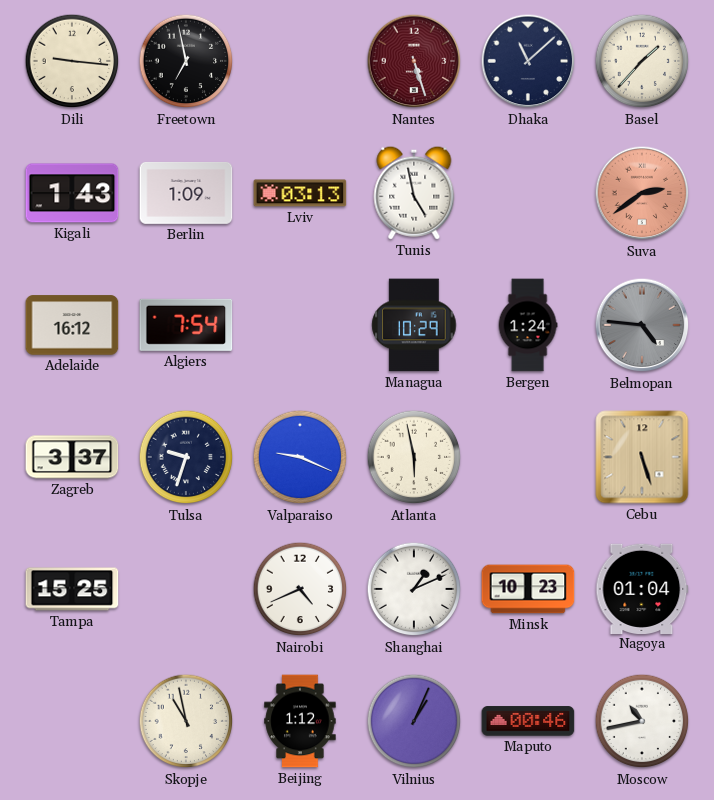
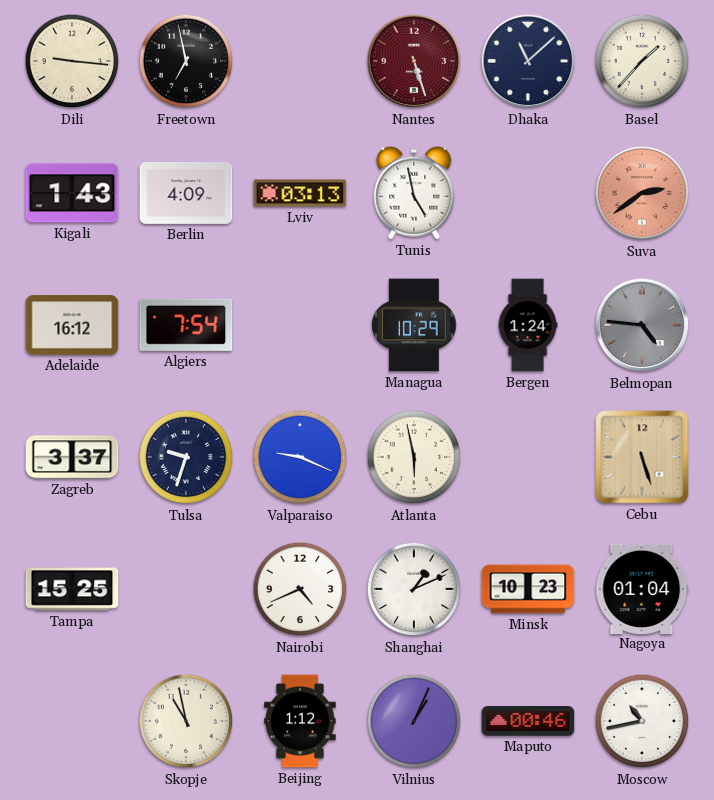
Berlin: 1:09 -> 4:09
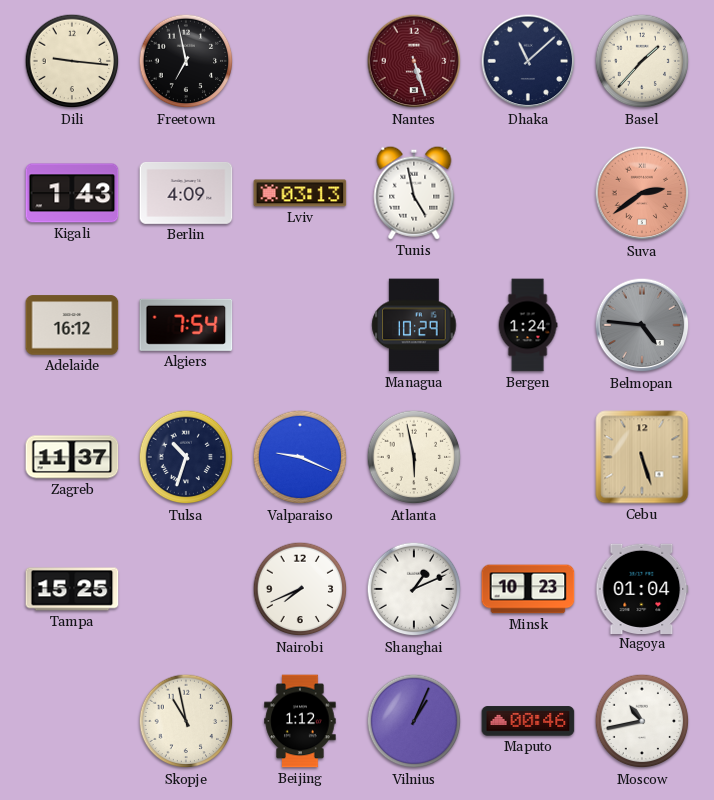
Zagreb: 3:37 -> 11:37
Tulsa: 9:33 -> 10:33
Nairobi: 4:41 -> 7:41
